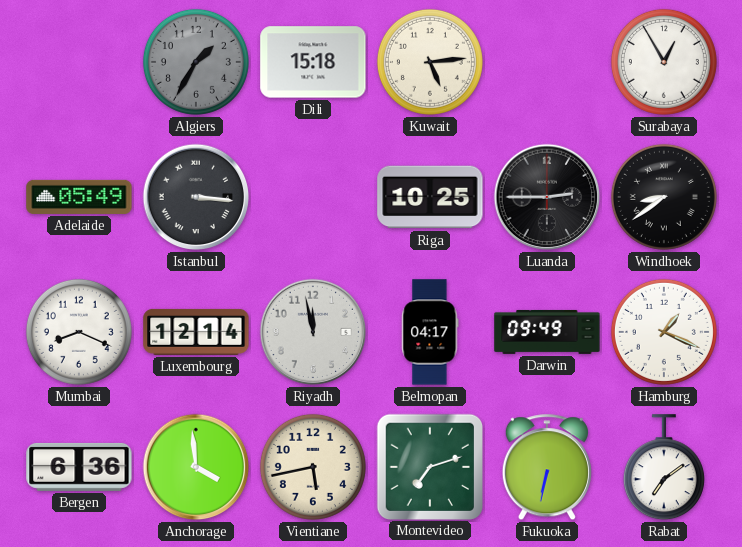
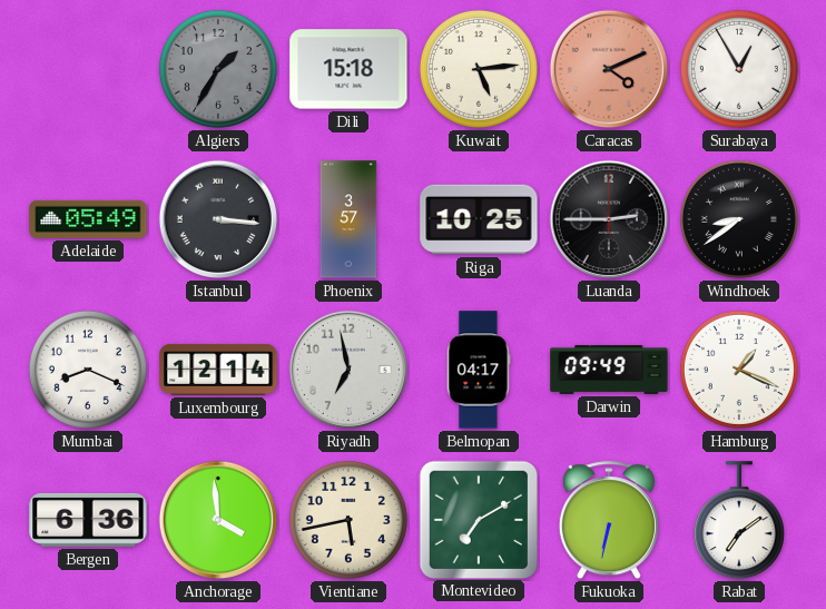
Caracas: none -> 4:11
Phoenix: none -> 3:57
Riyadh: 11:58 -> 6:58
Montevideo: 7:12 -> 7:10
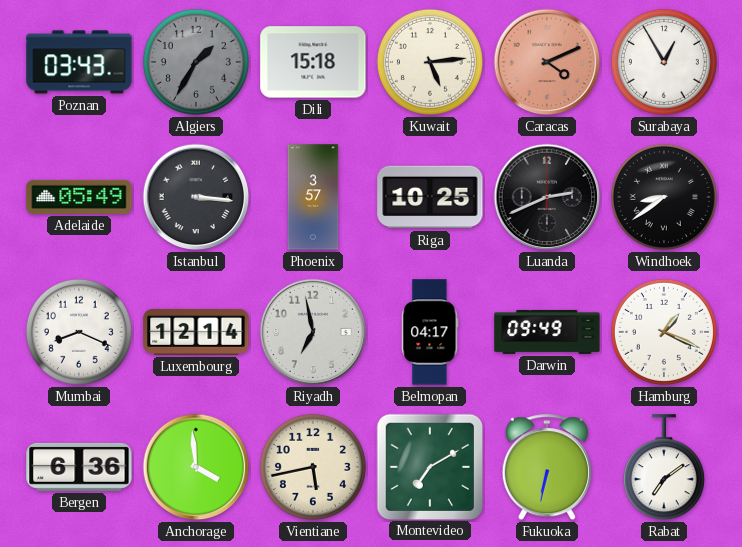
Poznan: none -> 03:43
Luanda: 2:45 -> 2:41
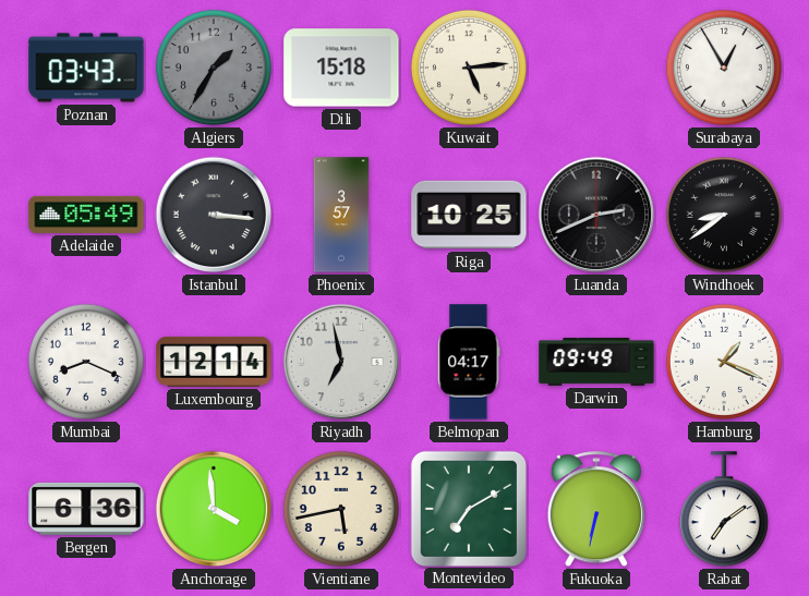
Caracas: 4:11 -> none
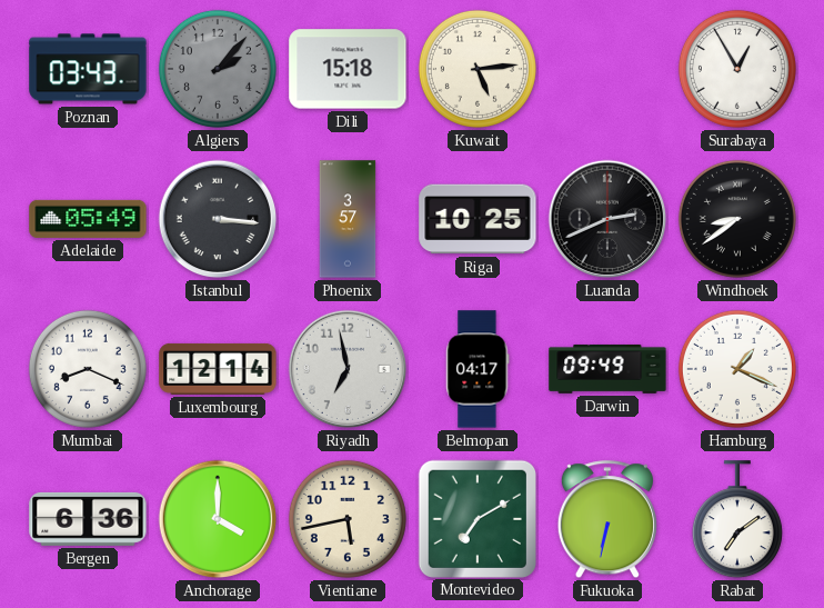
Algiers: 1:35 -> 2:07
Anchorage: 3:59 -> 4:00
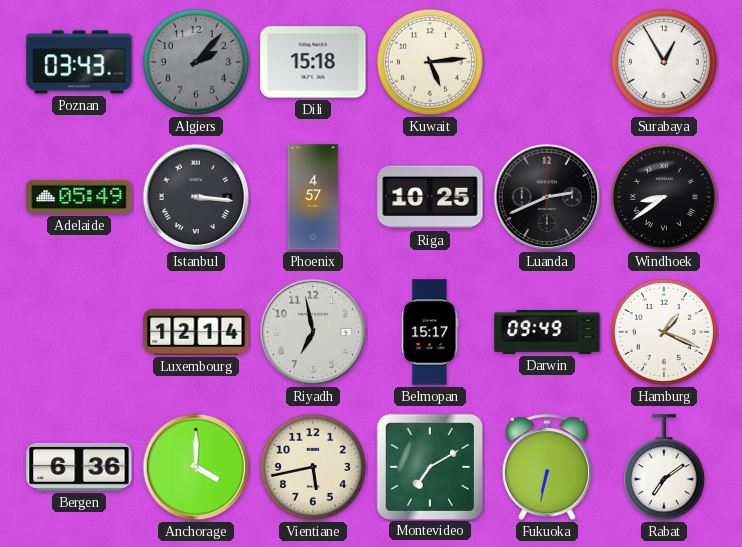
Phoenix: 3:57 -> 4:57
Mumbai: 8:19 -> none
Belmopan: 04:17 -> 15:17
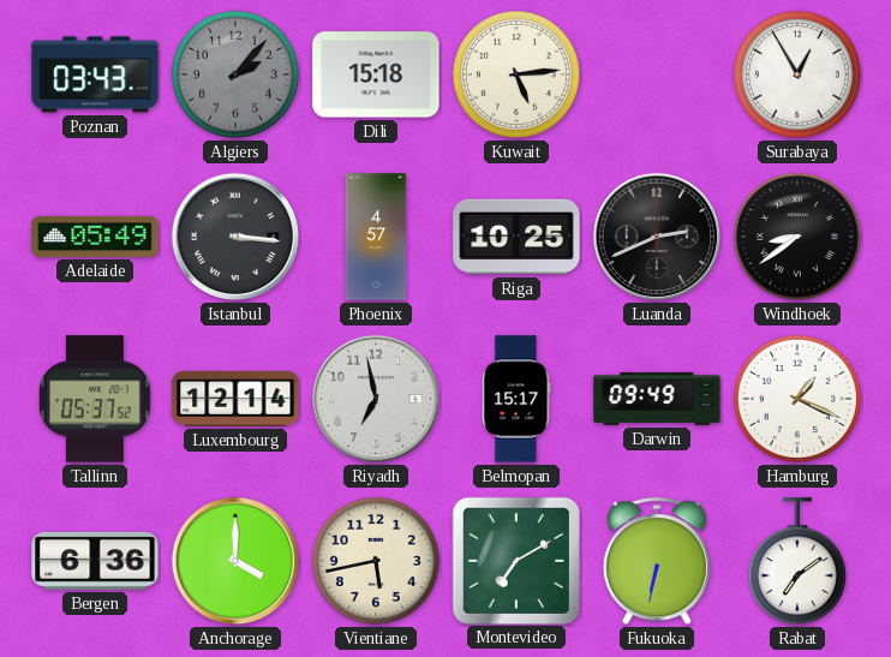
Tallinn: none -> 05:37
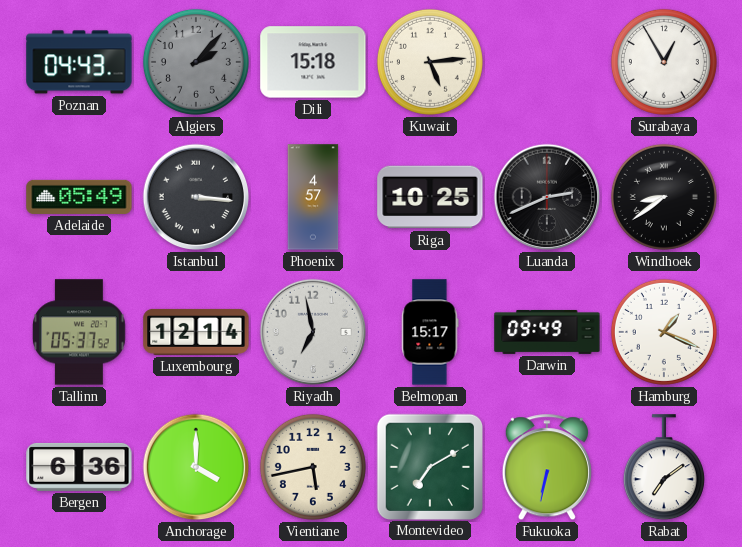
Poznan: 03:43 -> 04:43
